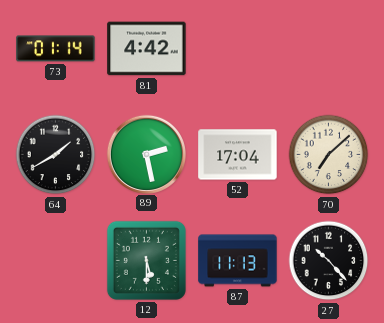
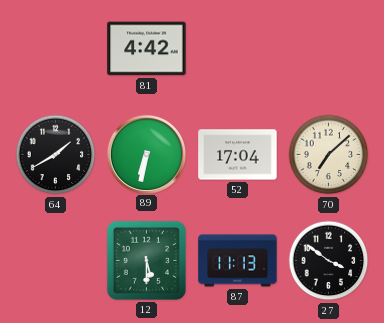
73: 01:14 -> none
89: 2:28 -> 6:32
27: 10:23 -> 3:51
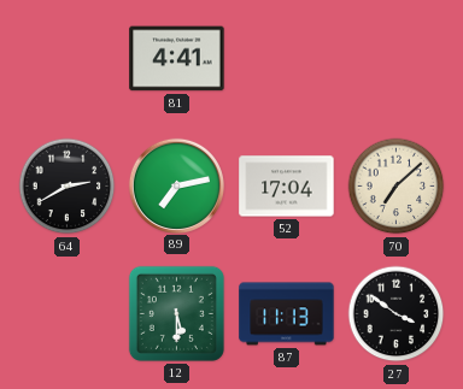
81: 4:42 -> 4:41
64: 1:40 -> 2:40
89: 6:32 -> 7:13
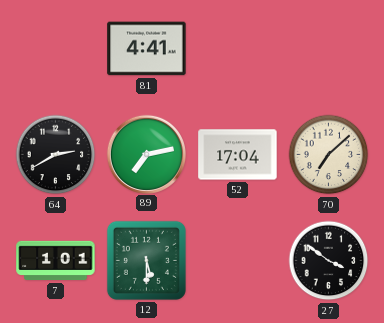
7: none -> 1:01
87: 11:13 -> none
